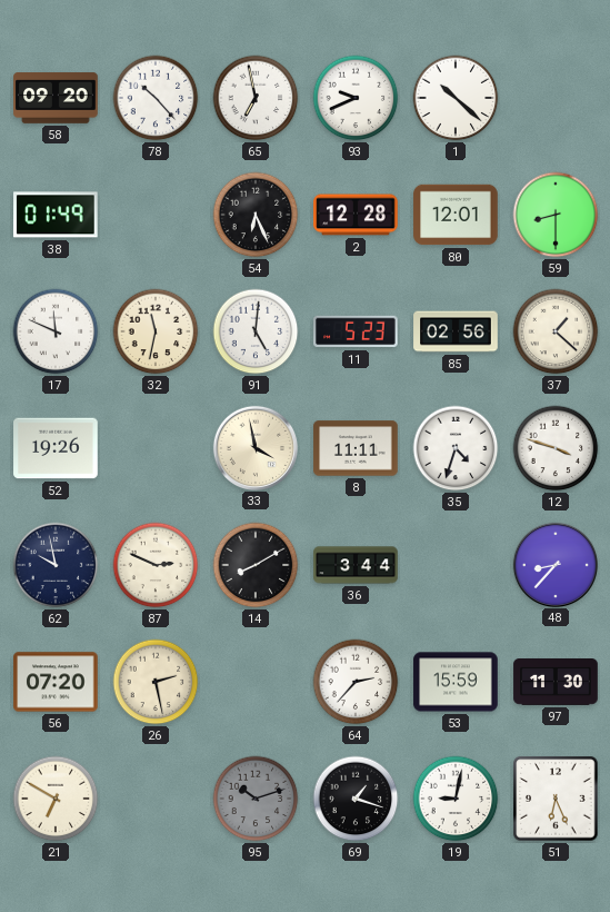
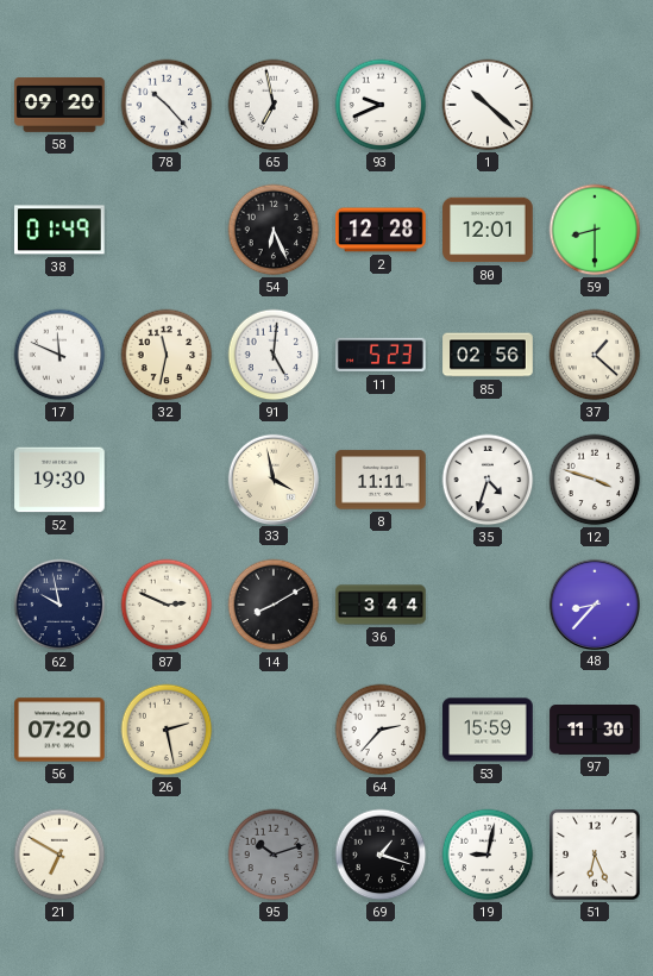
52: 19:26 -> 19:30
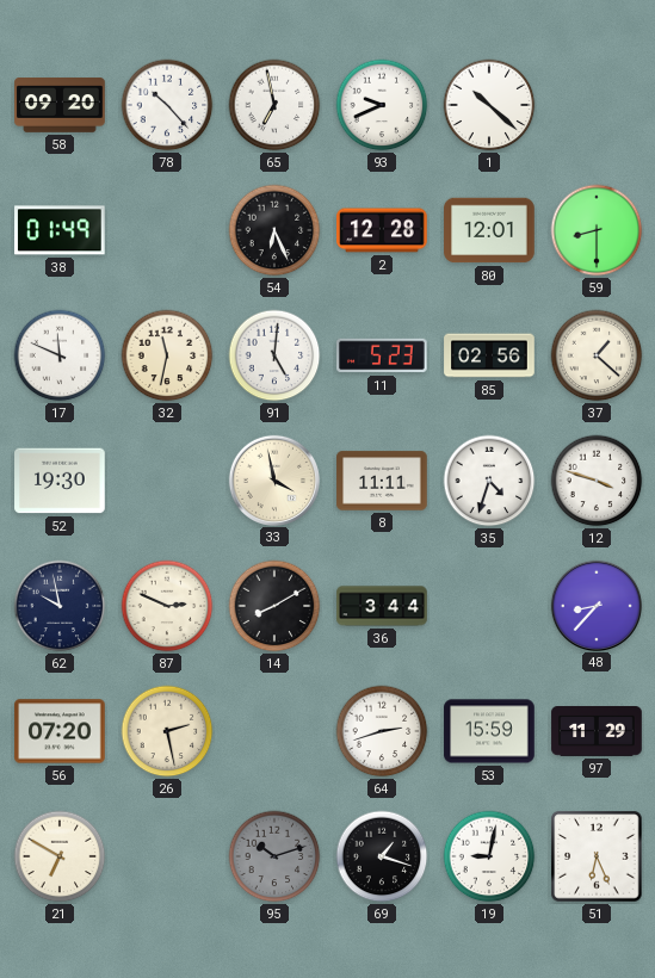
64: 2:37 -> 2:42
97: 11:30 -> 11:29
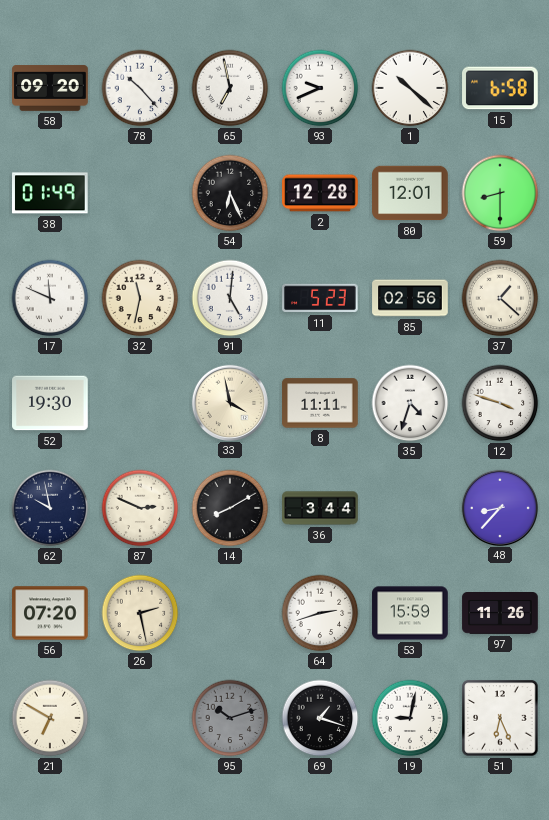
15: none -> 6:58
97: 11:29 -> 11:26
